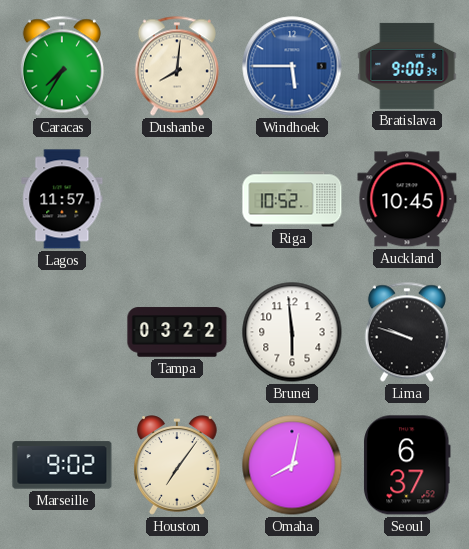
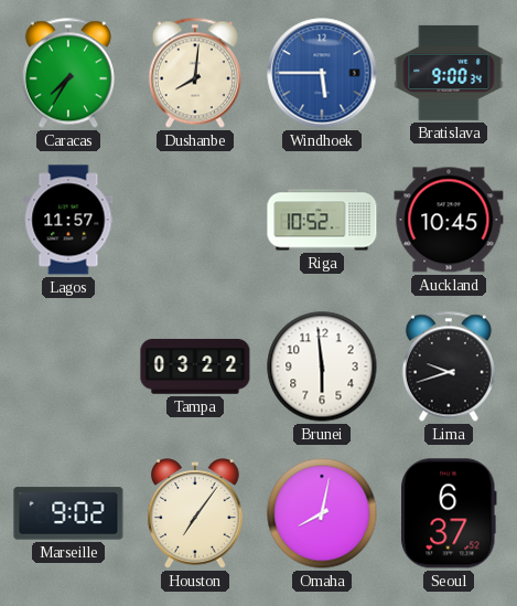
Lima: 9:48 -> 9:42
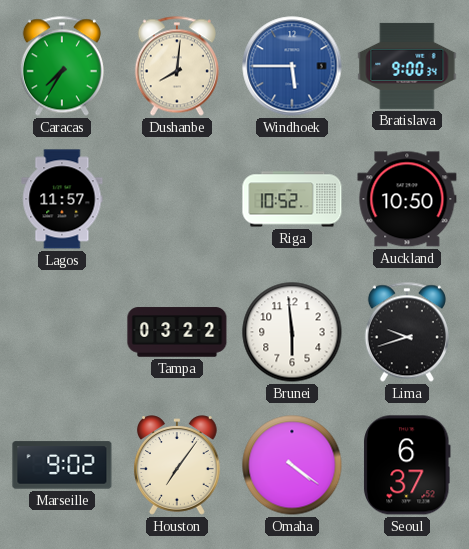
Auckland: 10:45 -> 10:50
Omaha: 8:02 -> 4:21
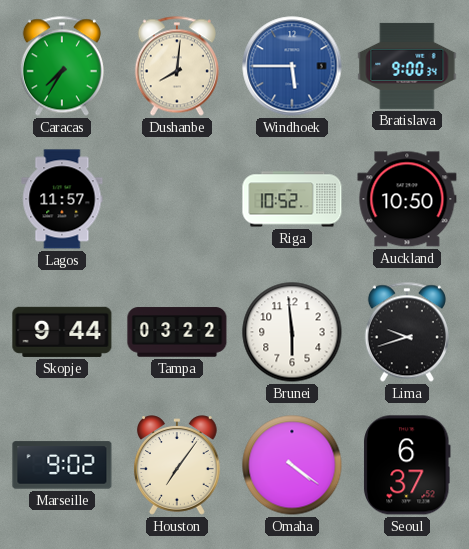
Skopje: none -> 9:44
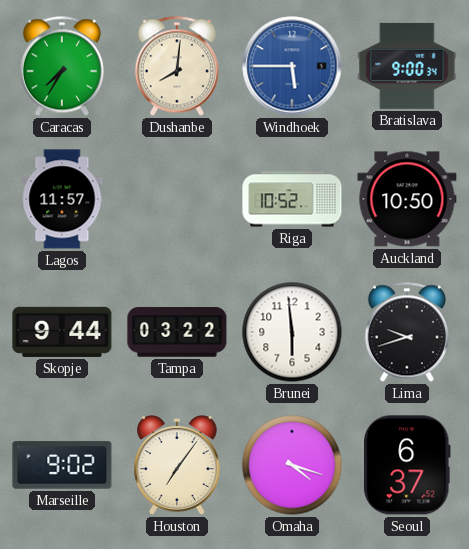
Omaha: 4:21 -> 4:18
